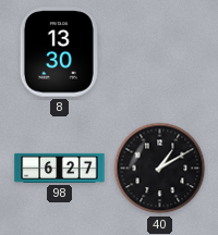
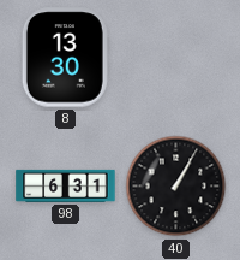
98: 6:27 -> 6:31
40: 1:10 -> 1:05
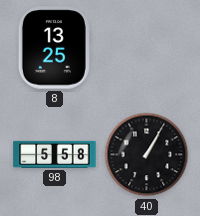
8: 13:30 -> 13:25
98: 6:31 -> 5:58
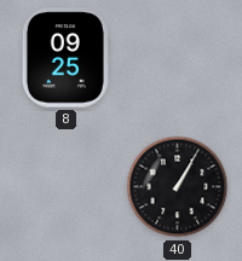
8: 13:25 -> 09:25
98: 5:58 -> none
